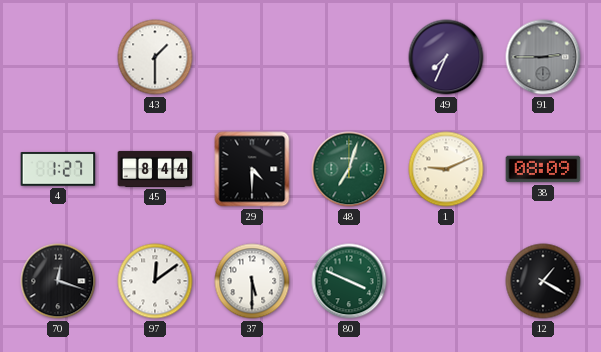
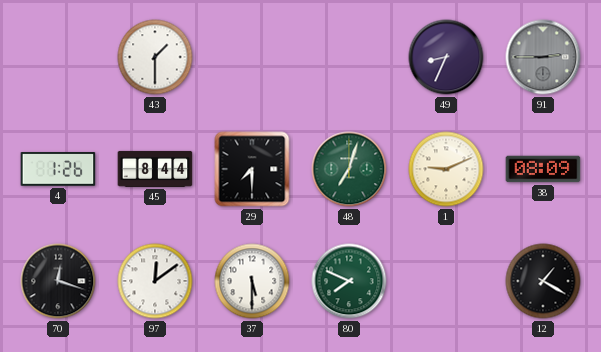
49: 7:34 -> 8:34
4: 1:27 -> 1:26
29: 4:30 -> 7:30
80: 3:49 -> 7:49
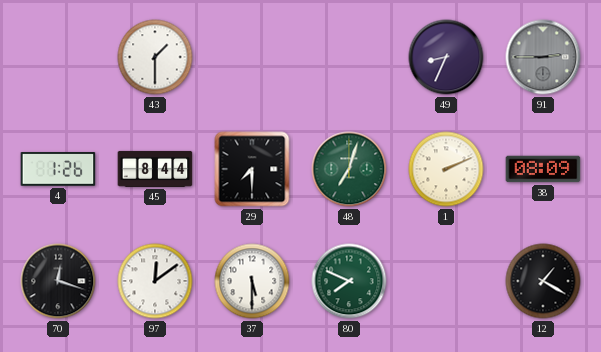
1: 9:11 -> 2:11
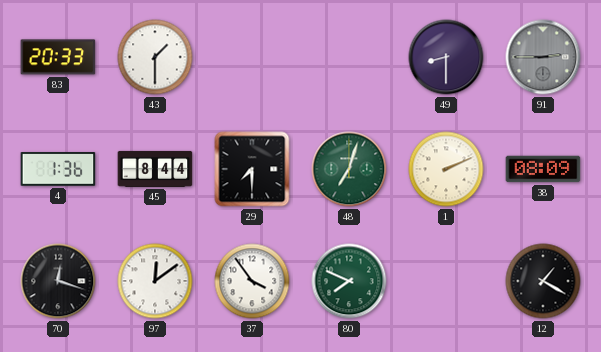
83: none -> 20:33
49: 8:34 -> 8:30
4: 1:26 -> 1:36
37: 5:30 -> 3:54
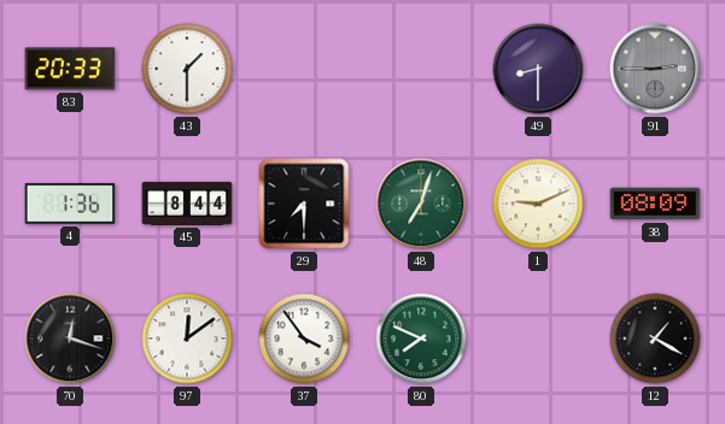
1: 2:11 -> 9:11
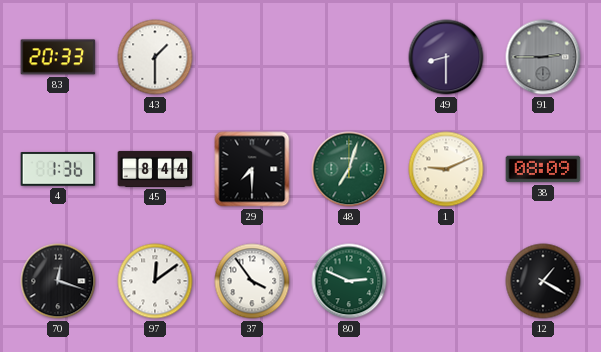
80: 7:49 -> 2:49
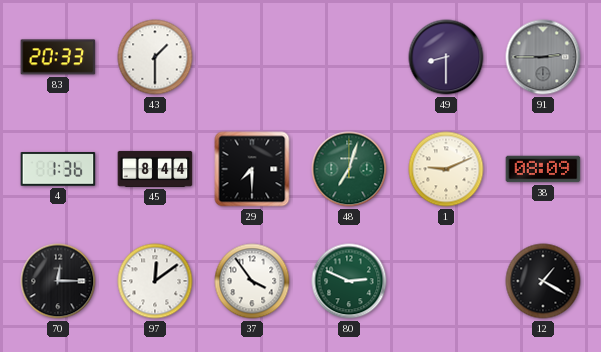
70: 12:18 -> 12:15
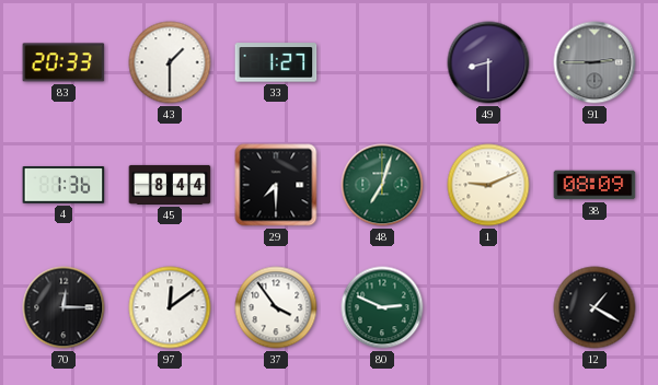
33: none -> 1:27
